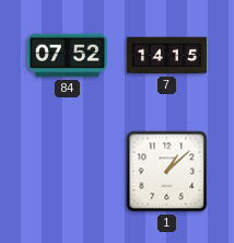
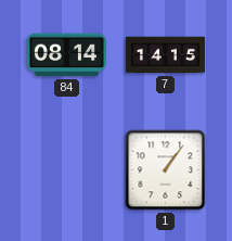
84: 07:52 -> 08:14
1: 1:08 -> 1:06
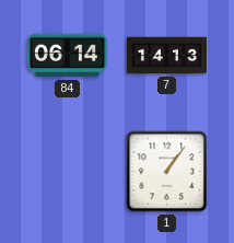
84: 08:14 -> 06:14
7: 14:15 -> 14:13
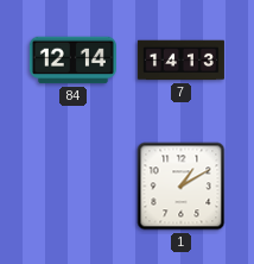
84: 06:14 -> 12:14
1: 1:06 -> 1:10
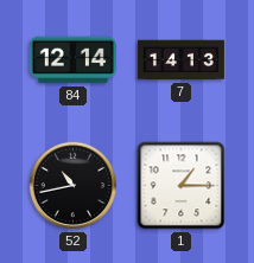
52: none -> 10:43
1: 1:10 -> 1:15
